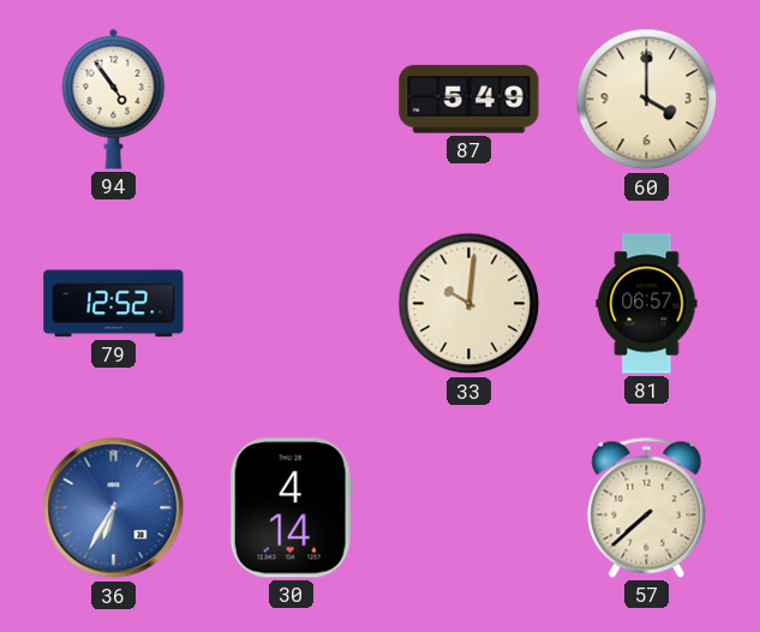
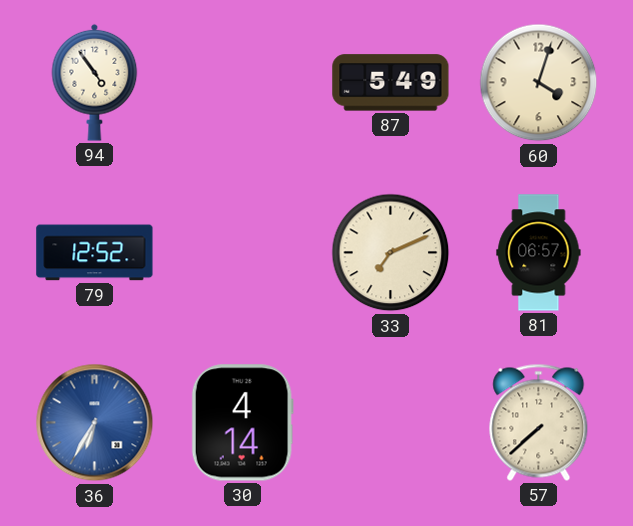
60: 4:00 -> 4:03
33: 10:01 -> 7:11
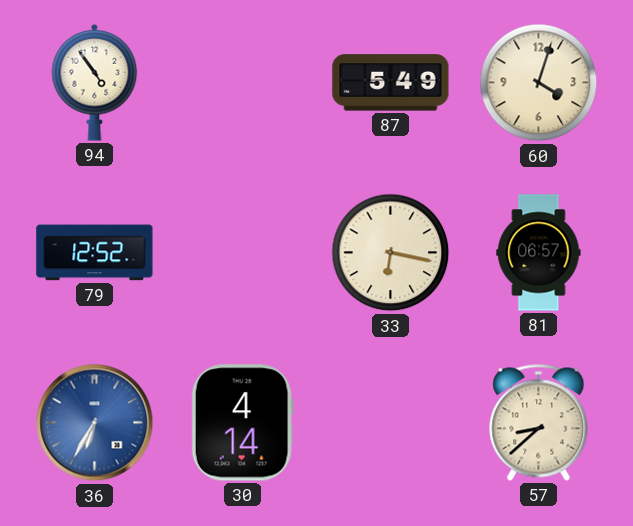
33: 7:11 -> 6:17
57: 7:38 -> 8:38
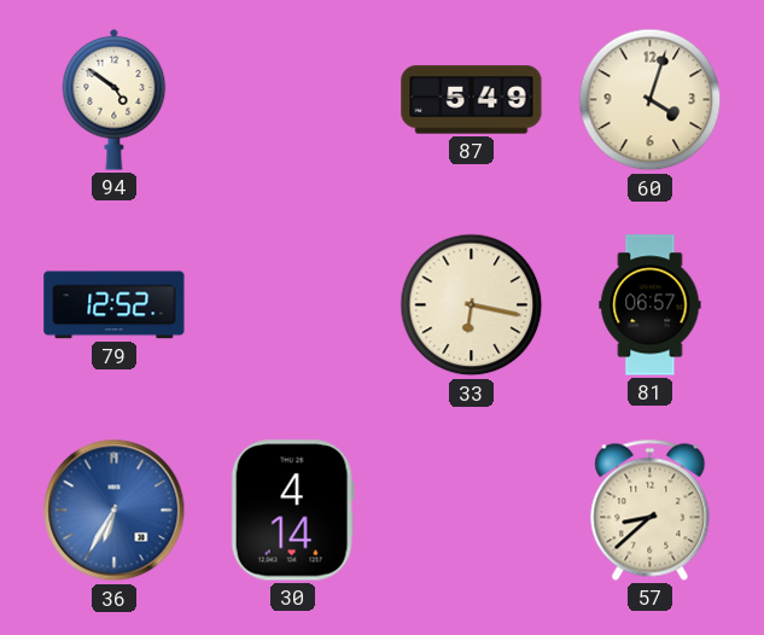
94: 4:54 -> 4:51
